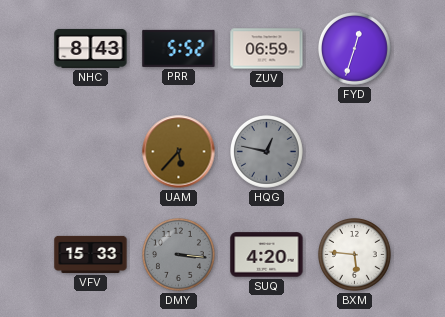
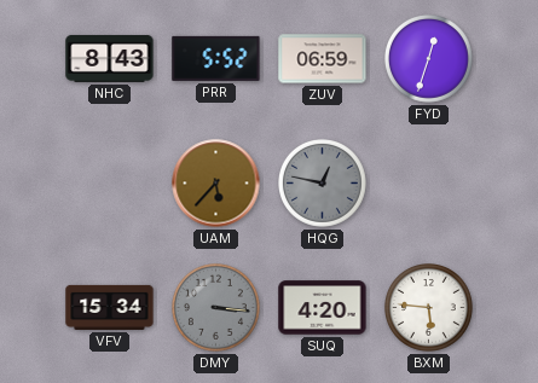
VFV: 15:33 -> 15:34
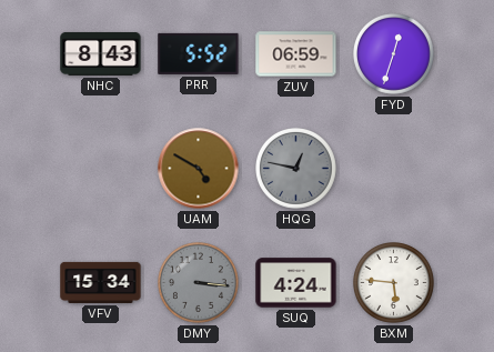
UAM: 5:37 -> 4:50
SUQ: 4:20 -> 4:24
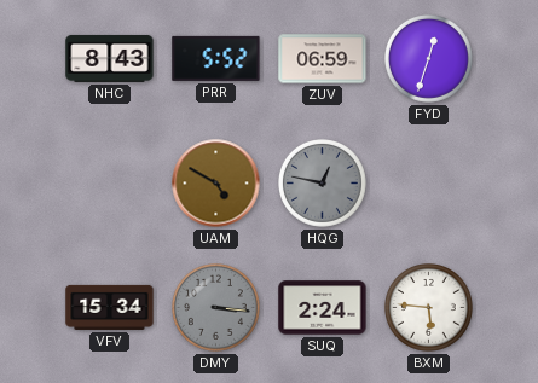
SUQ: 4:24 -> 2:24
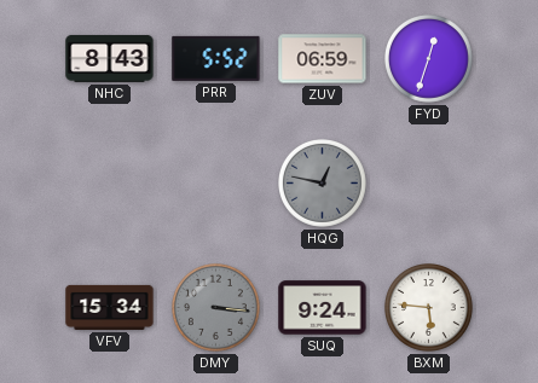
UAM: 4:50 -> none
SUQ: 2:24 -> 9:24
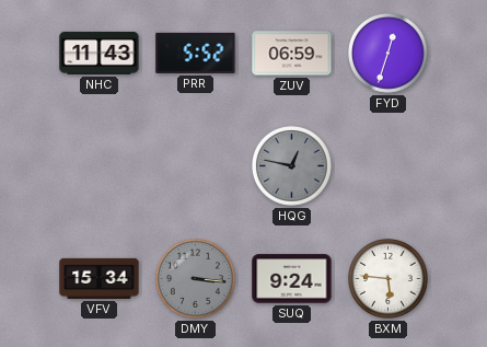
NHC: 8:43 -> 11:43
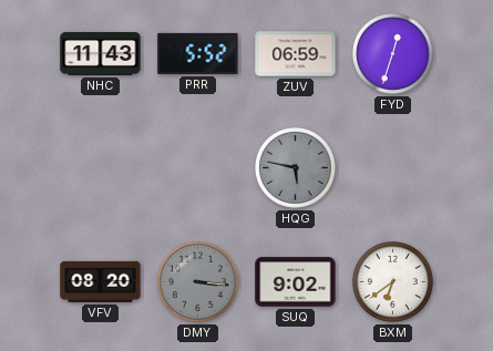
HQG: 12:47 -> 5:47
VFV: 15:34 -> 08:20
SUQ: 9:24 -> 9:02
BXM: 5:46 -> 6:39
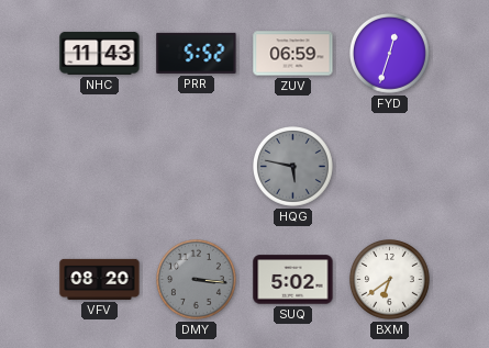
SUQ: 9:02 -> 5:02
